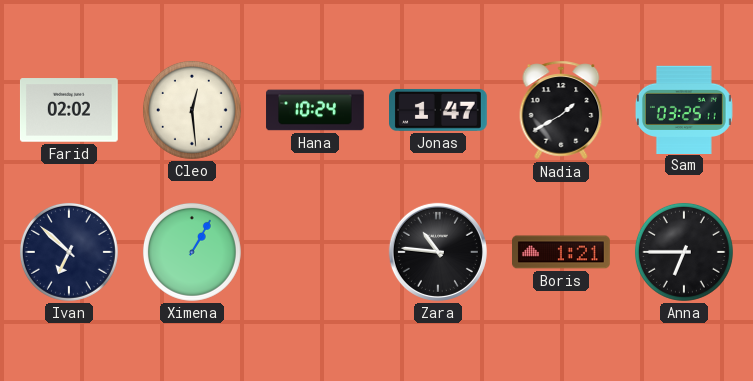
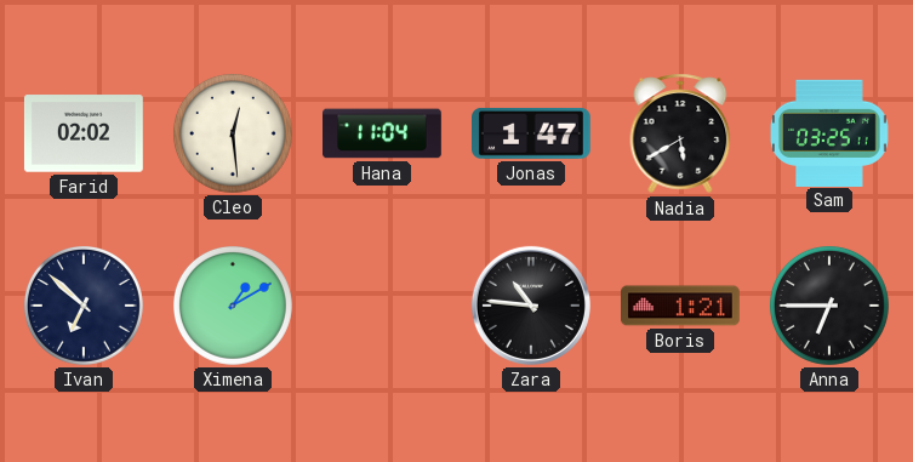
Hana: 10:24 -> 11:04
Nadia: 1:40 -> 5:40
Ximena: 1:05 -> 1:10
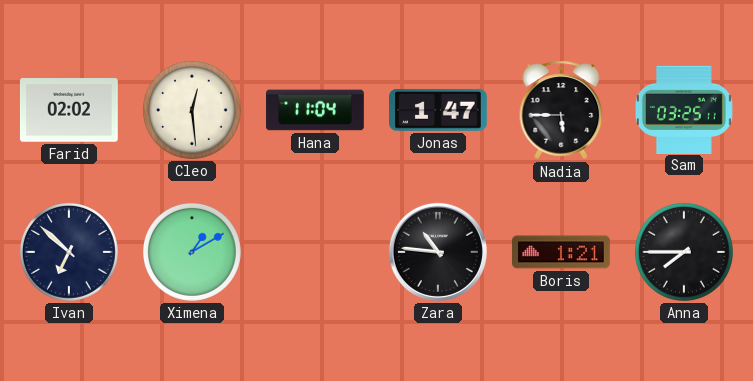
Nadia: 5:40 -> 5:45
Anna: 6:45 -> 7:45
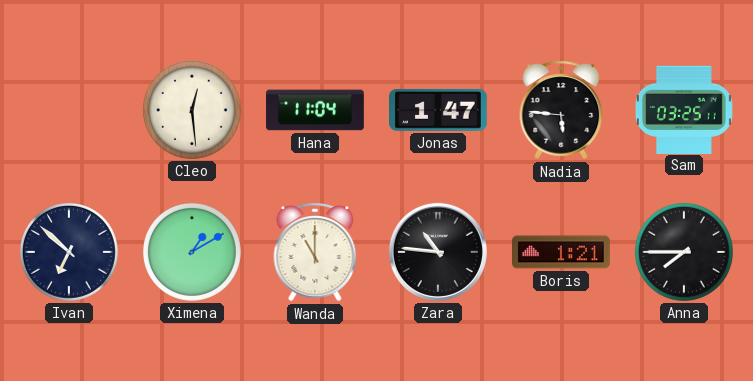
Farid: 02:02 -> none
Nadia: 5:45 -> 5:46
Wanda: none -> 11:00
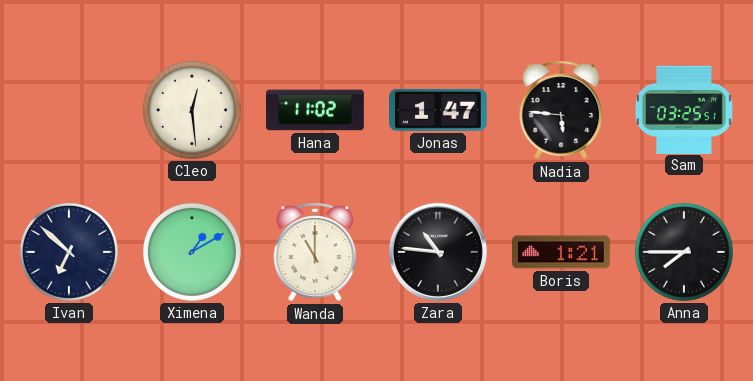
Hana: 11:04 -> 11:02
Sam: 03:25:11 -> 03:25:51
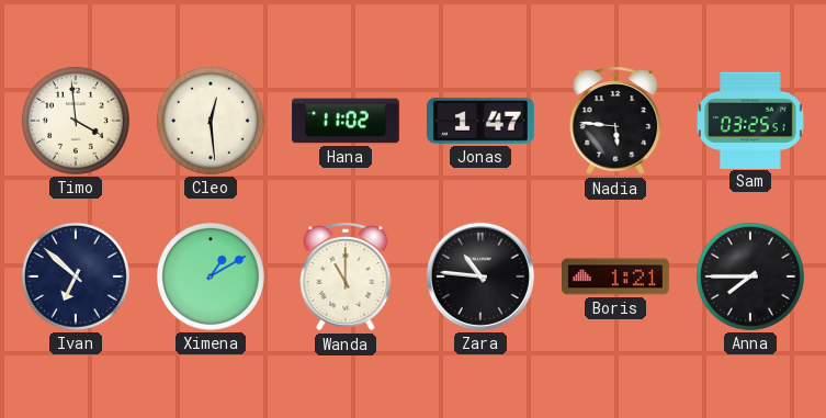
Timo: none -> 3:59
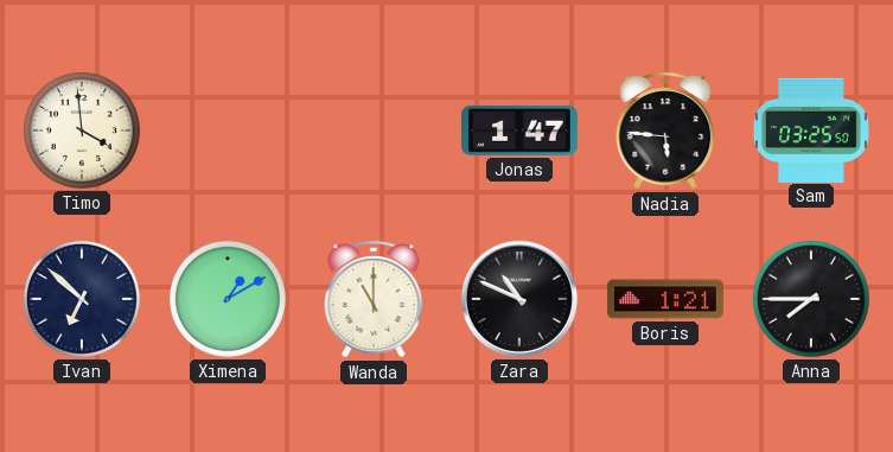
Cleo: 12:29 -> none
Hana: 11:02 -> none
Sam: 03:25:51 -> 03:25:50
Zara: 10:46 -> 10:49
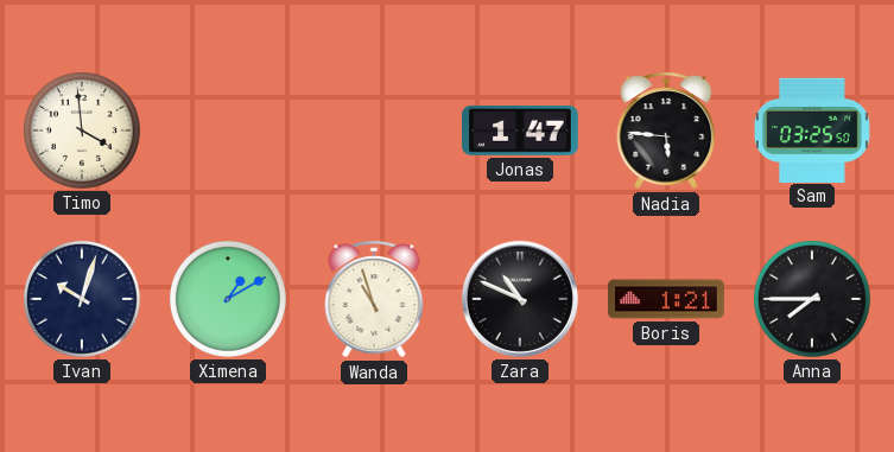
Ivan: 6:52 -> 10:03
Wanda: 11:00 -> 10:57
